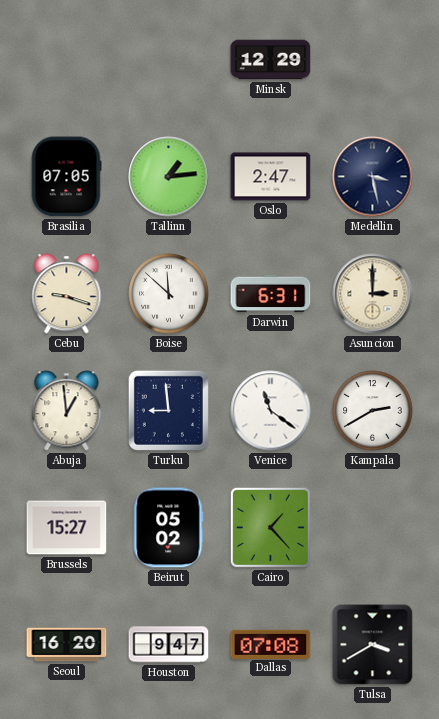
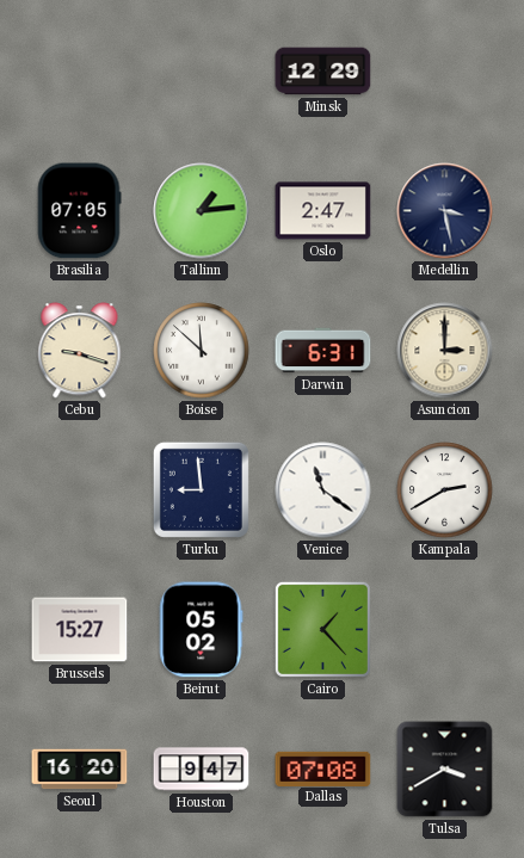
Abuja: 12:59 -> none
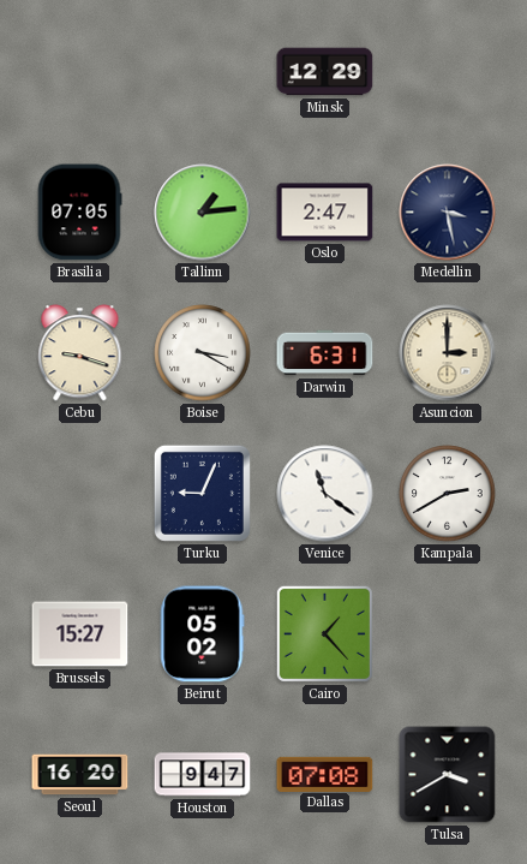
Boise: 11:52 -> 3:20
Turku: 8:59 -> 9:04
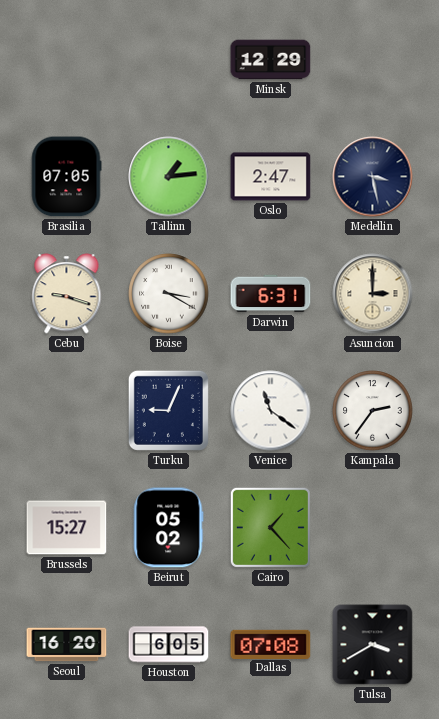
Kampala: 2:40 -> 2:36
Houston: 9:47 -> 6:05
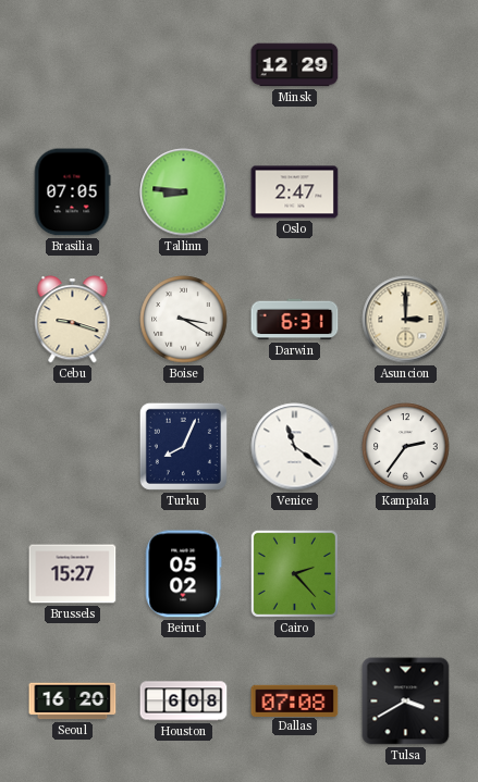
Tallinn: 1:14 -> 8:46
Medellin: 3:28 -> none
Turku: 9:04 -> 8:04
Cairo: 1:23 -> 2:23
Houston: 6:05 -> 6:08
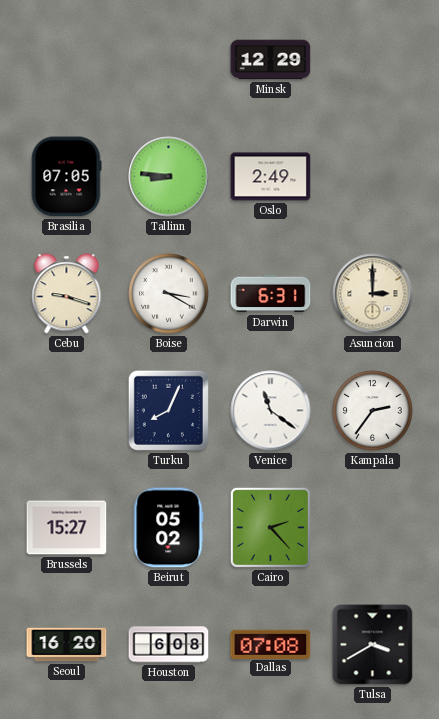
Oslo: 2:47 -> 2:49
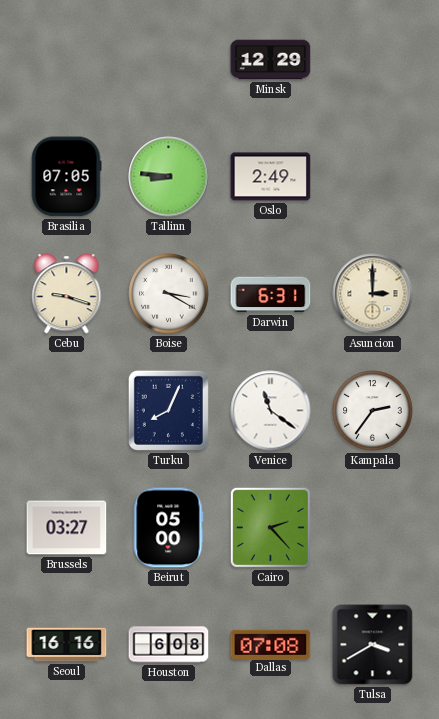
Brussels: 15:27 -> 03:27
Beirut: 05:02 -> 05:00
Seoul: 16:20 -> 16:16
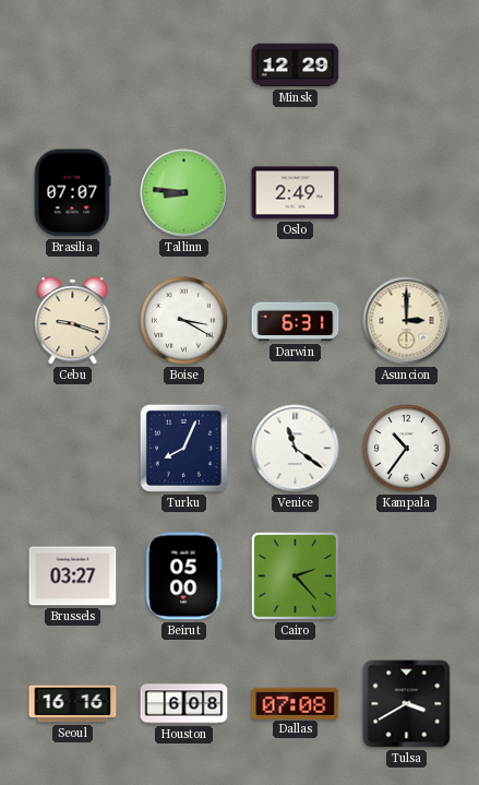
Brasilia: 07:05 -> 07:07
Kampala: 2:36 -> 10:36
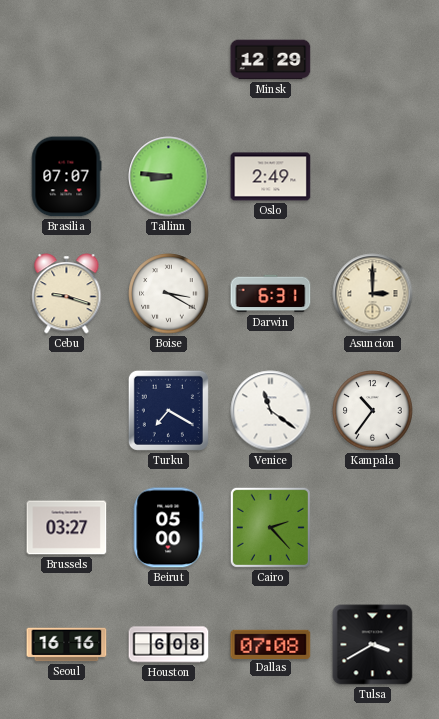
Turku: 8:04 -> 7:20
